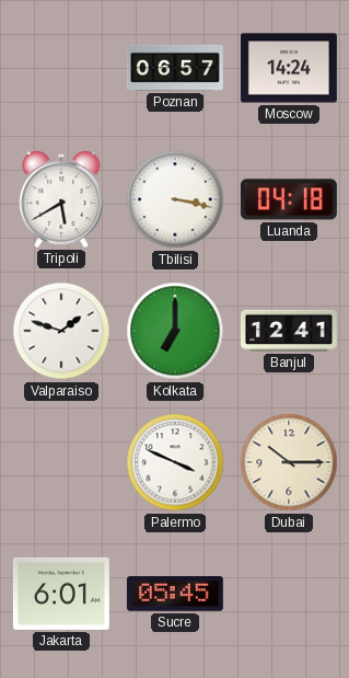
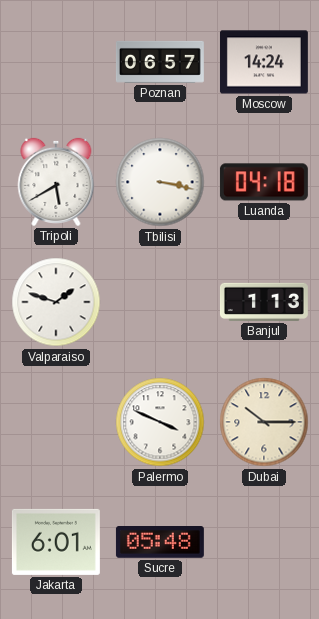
Kolkata: 7:00 -> none
Banjul: 12:41 -> 1:13
Sucre: 05:45 -> 05:48
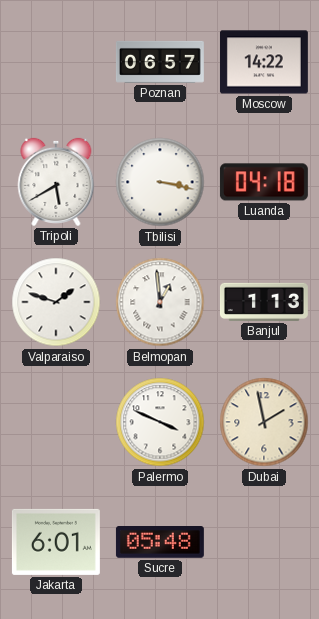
Moscow: 14:24 -> 14:22
Belmopan: none -> 12:59
Dubai: 10:15 -> 1:58
